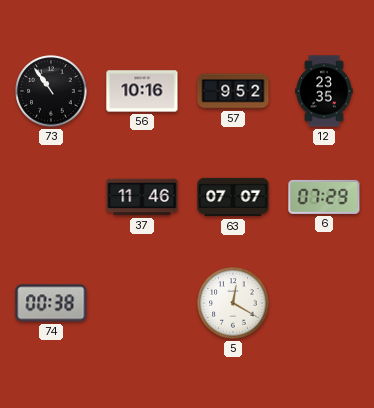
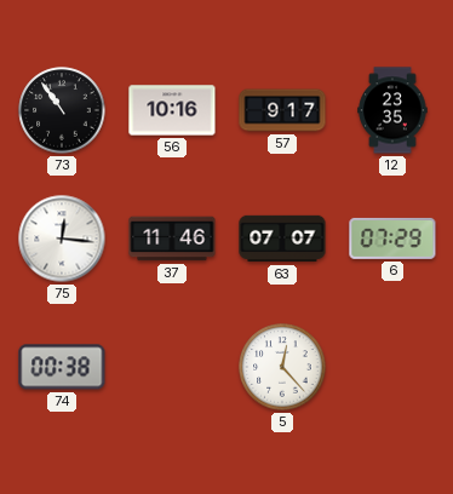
57: 9:52 -> 9:17
75: none -> 12:16
5: 12:20 -> 12:23
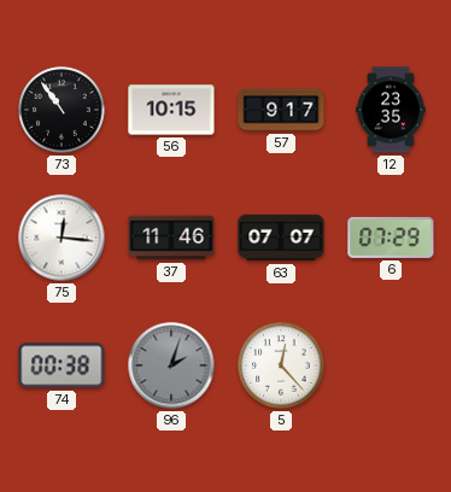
56: 10:16 -> 10:15
96: none -> 2:03
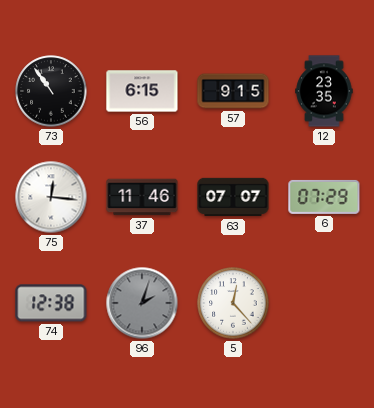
56: 10:15 -> 6:15
57: 9:17 -> 9:15
74: 00:38 -> 12:38
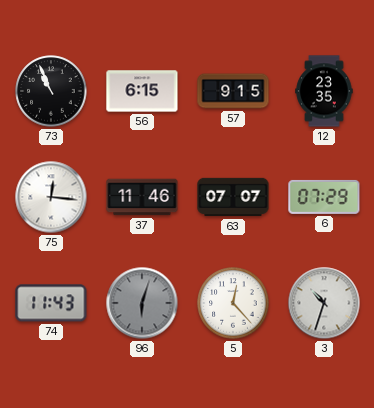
73: 10:54 -> 10:56
74: 12:38 -> 11:43
96: 2:03 -> 6:03
3: none -> 10:33
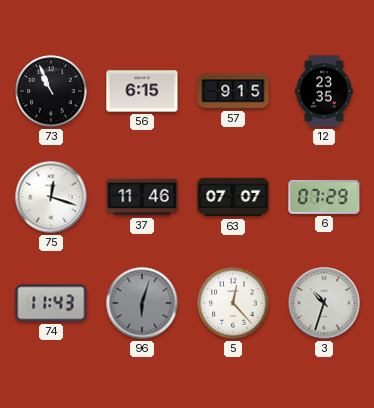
75: 12:16 -> 12:18
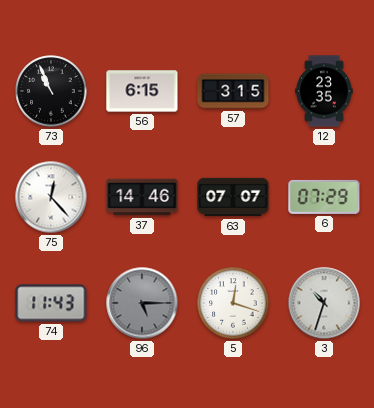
57: 9:15 -> 3:15
75: 12:18 -> 12:23
37: 11:46 -> 14:46
96: 6:03 -> 5:15
5: 12:23 -> 12:18
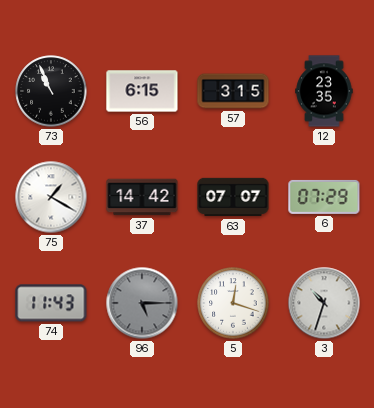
75: 12:23 -> 1:20
37: 14:46 -> 14:42
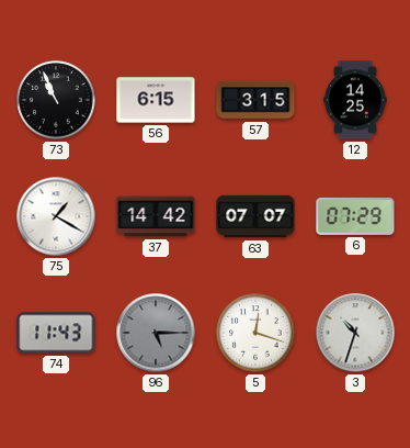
12: 23:35 -> 14:25
